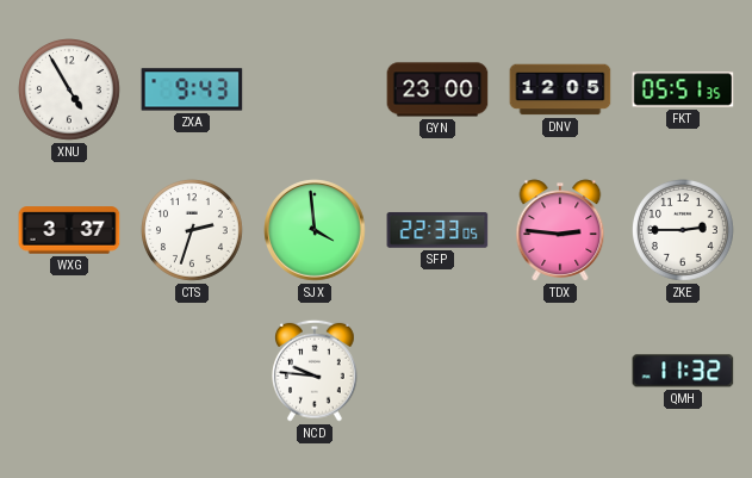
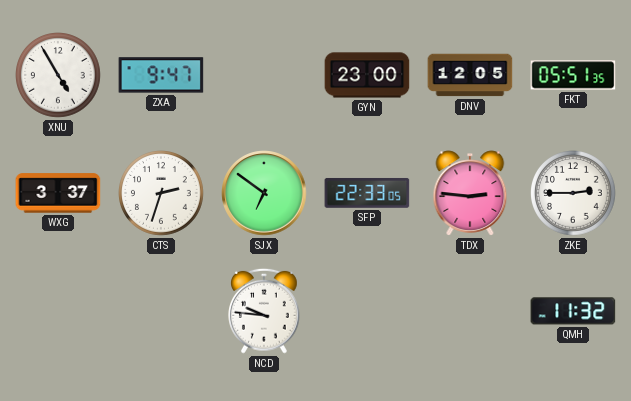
ZXA: 9:43 -> 9:47
SJX: 3:59 -> 6:51
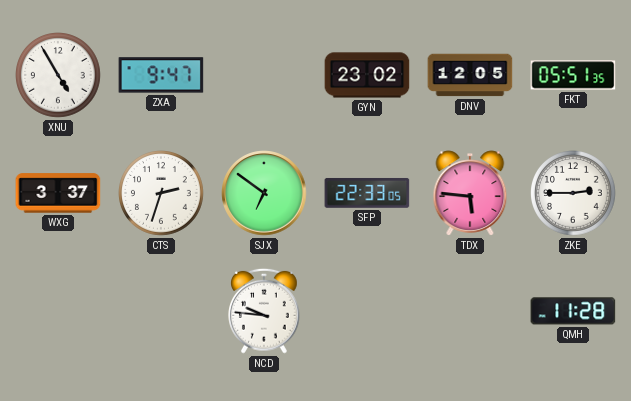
GYN: 23:00 -> 23:02
TDX: 2:46 -> 5:46
QMH: 11:32 -> 11:28
